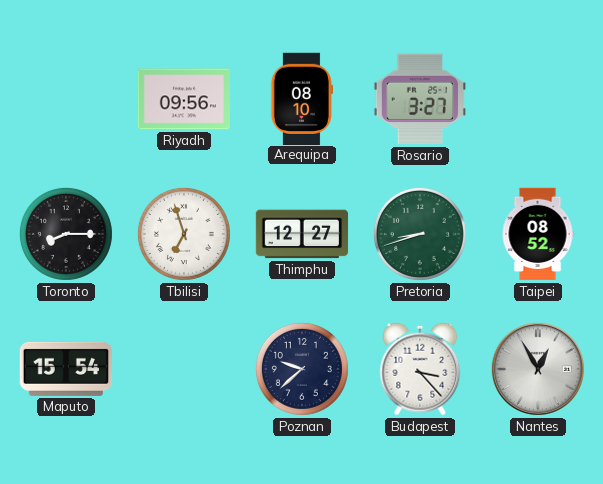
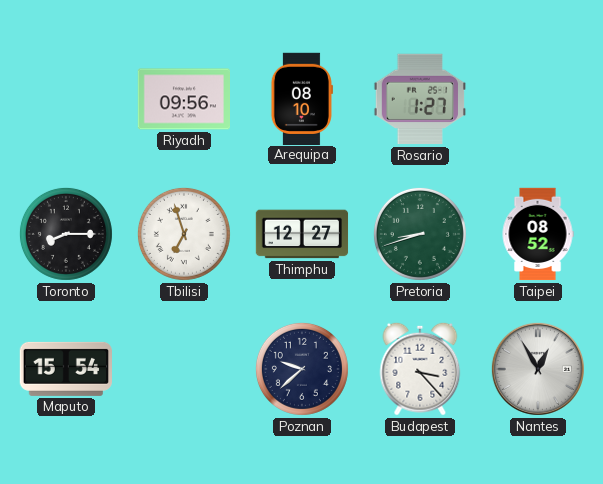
Rosario: 3:27 -> 1:27
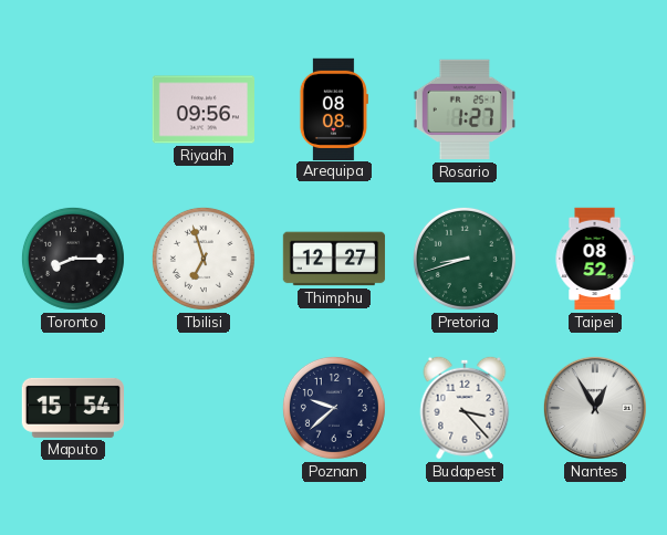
Arequipa: 08:10 -> 08:08
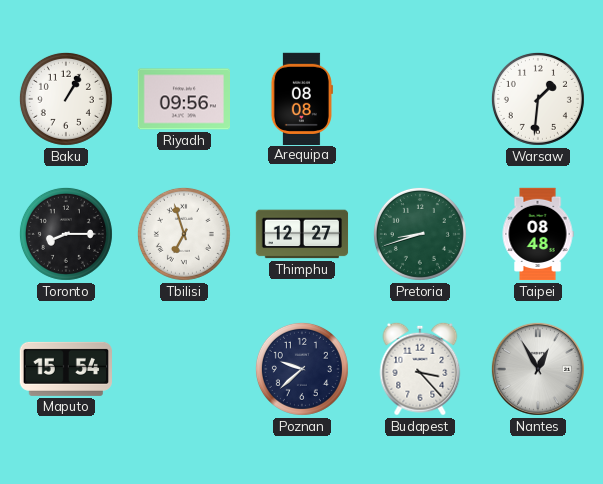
Baku: none -> 1:05
Rosario: 1:27 -> none
Warsaw: none -> 1:31
Taipei: 08:52 -> 08:48
